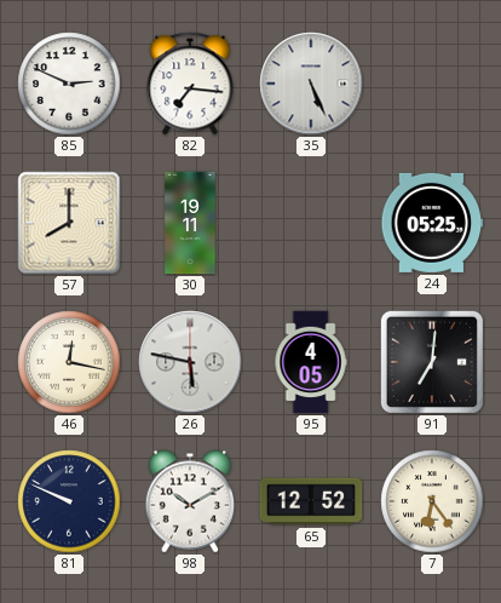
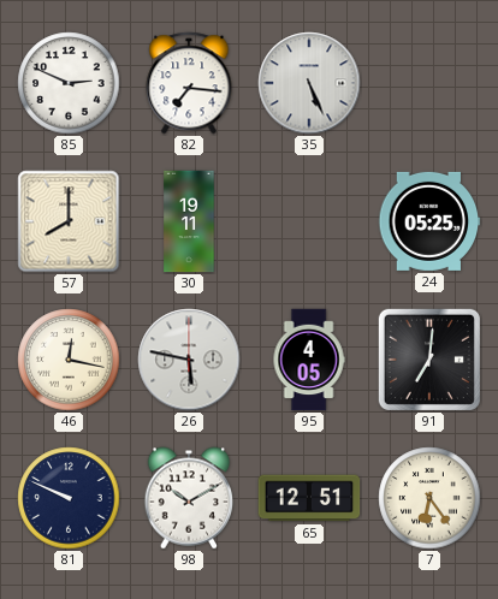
65: 12:52 -> 12:51
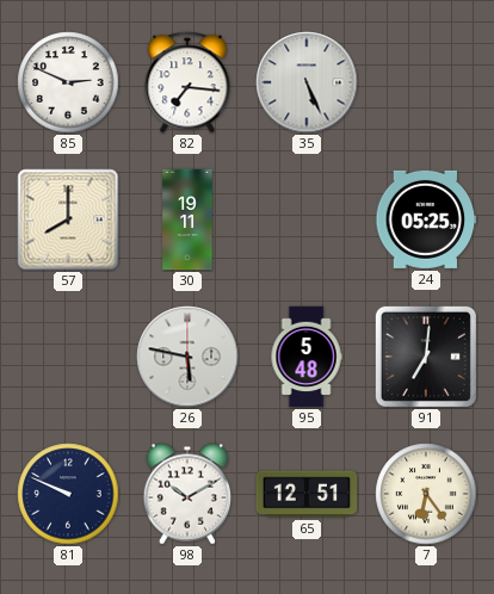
46: 12:17 -> none
95: 4:05 -> 5:48
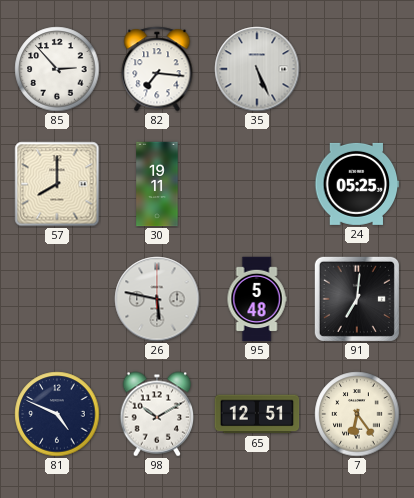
85: 2:49 -> 2:53
81: 9:49 -> 4:49
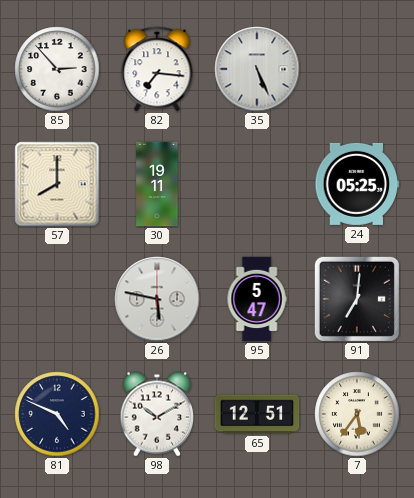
95: 5:48 -> 5:47
7: 6:24 -> 5:36
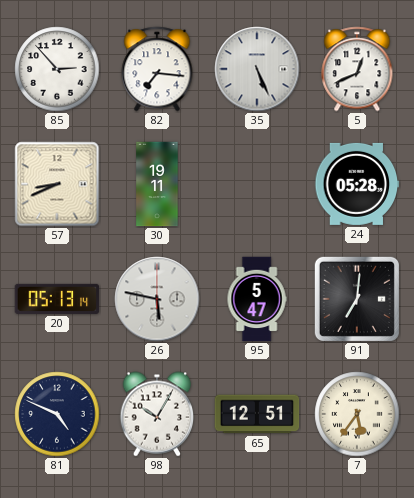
5: none -> 12:41
57: 8:00 -> 8:41
24: 05:25 -> 05:28
20: none -> 05:13
98: 10:10 -> 10:05
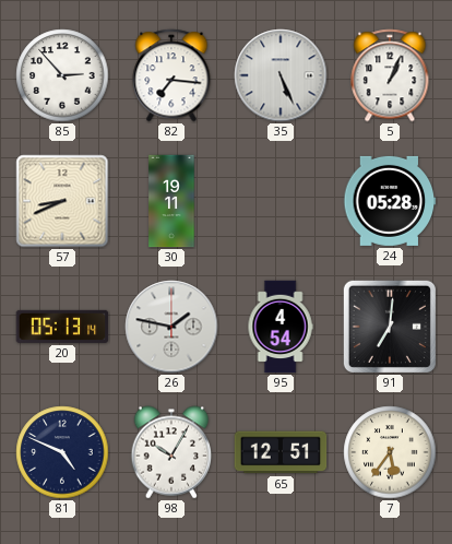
5: 12:41 -> 1:04
26: 5:47 -> 1:47
95: 5:47 -> 4:54
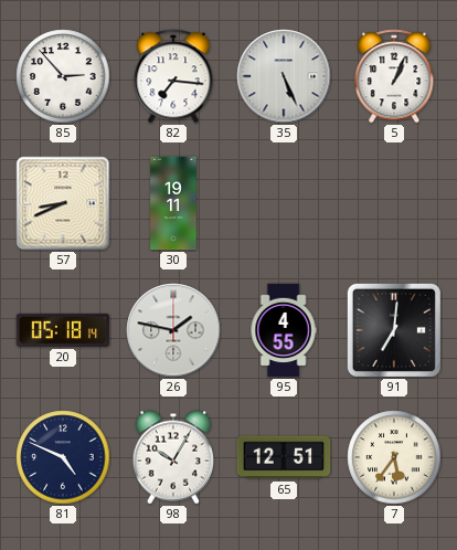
24: 05:28 -> none
20: 05:13 -> 05:18
95: 4:54 -> 4:55
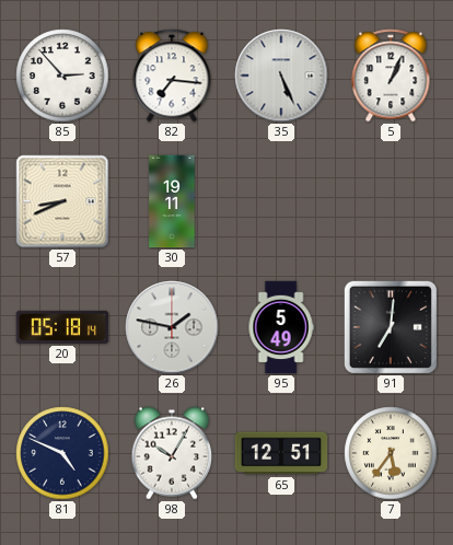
95: 4:55 -> 5:49
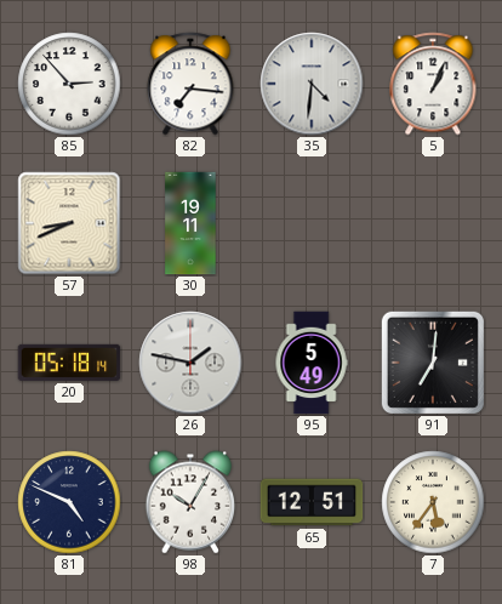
35: 5:26 -> 4:31
